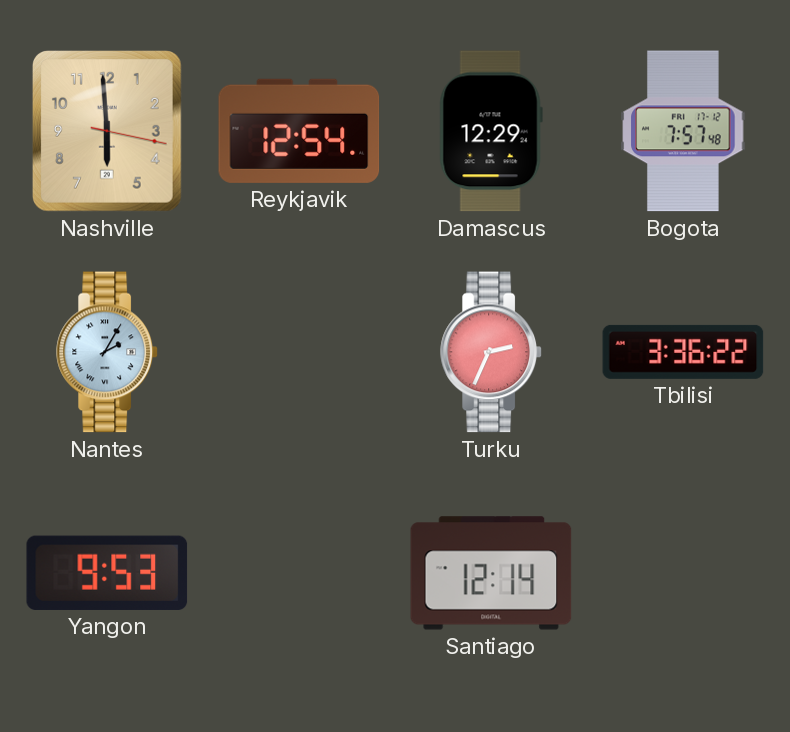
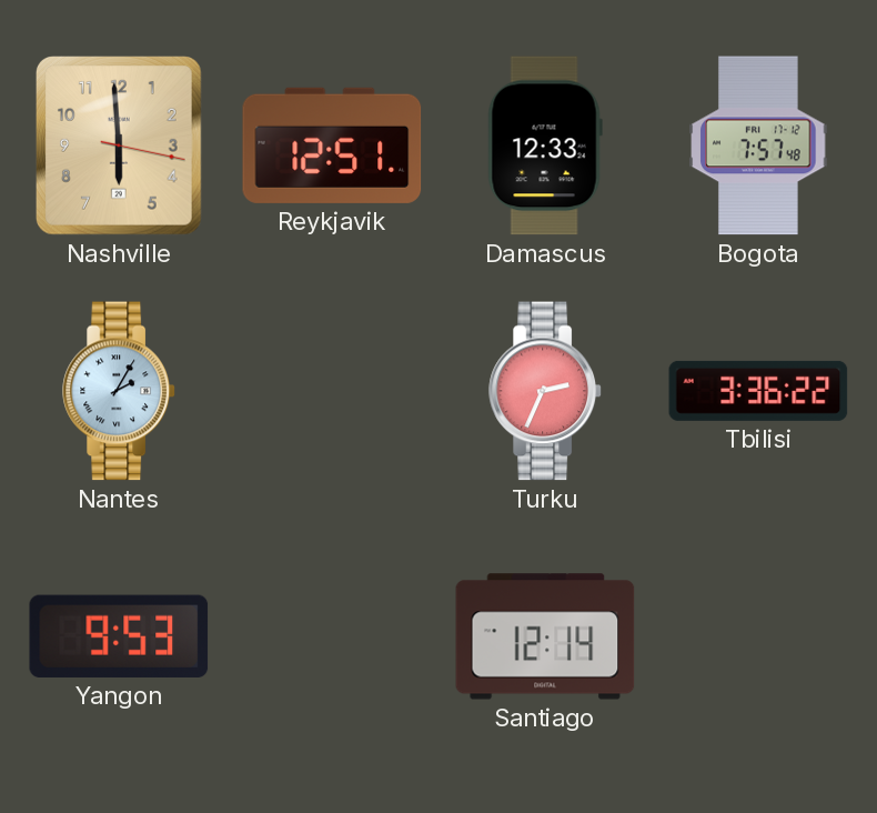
Reykjavik: 12:54 -> 12:51
Damascus: 12:29 -> 12:33
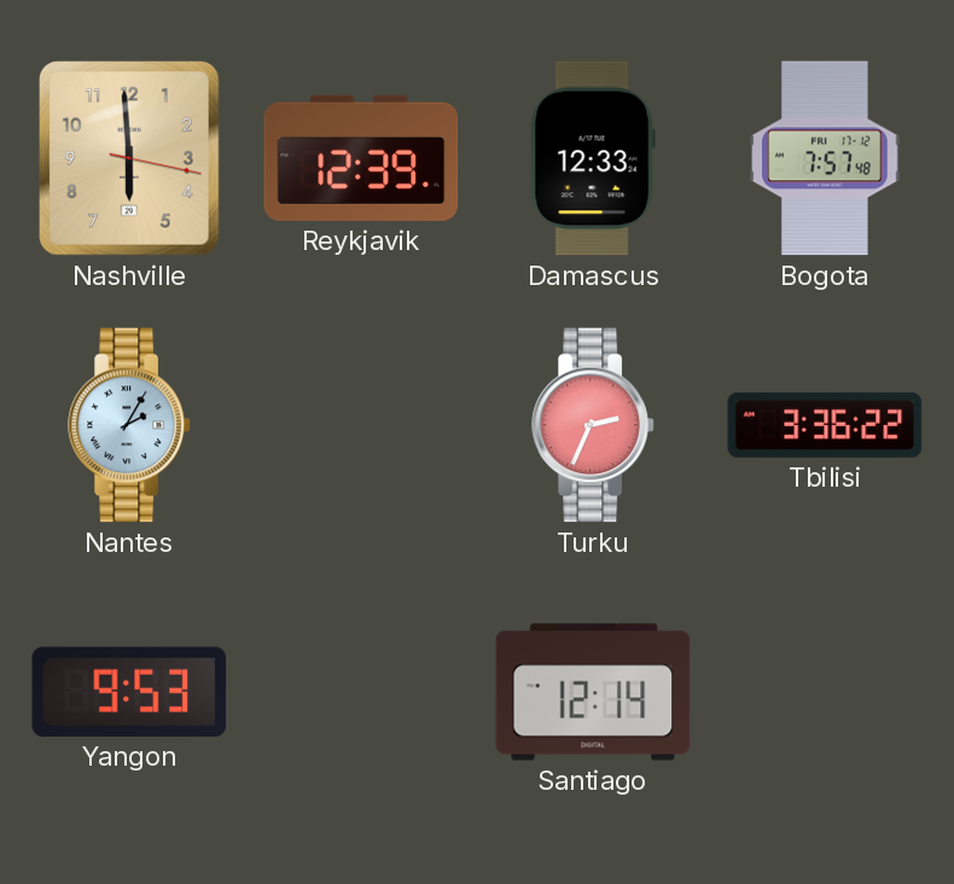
Reykjavik: 12:51 -> 12:39
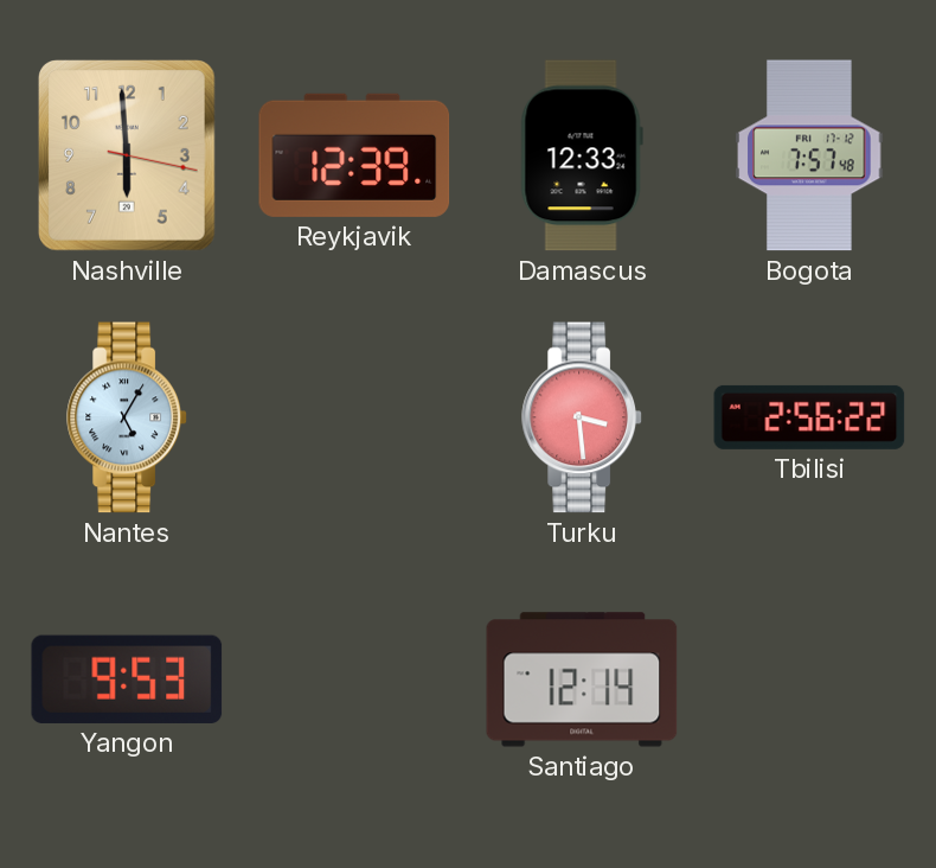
Nantes: 2:05 -> 5:05
Turku: 2:34 -> 3:29
Tbilisi: 3:36 -> 2:56
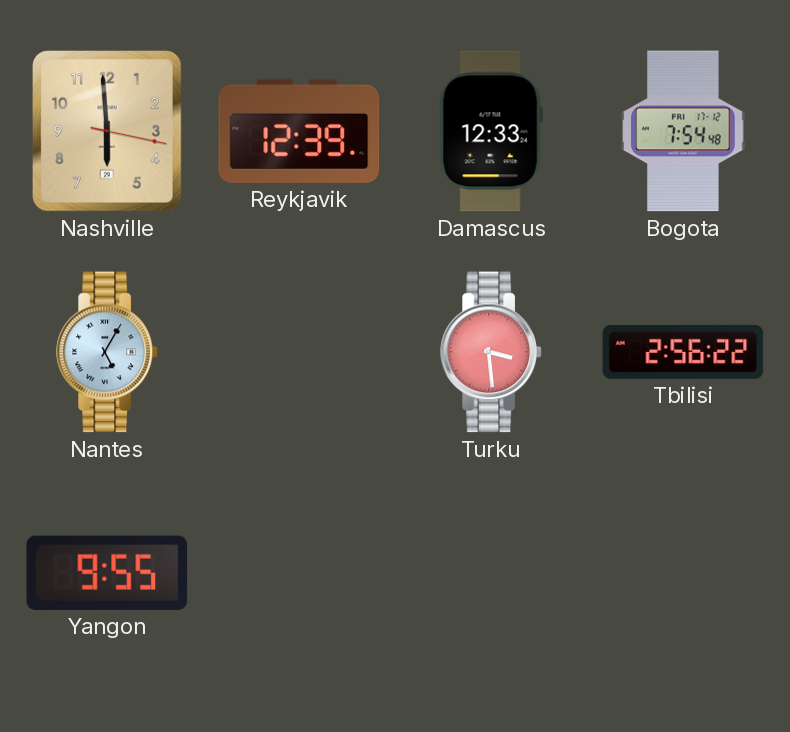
Bogota: 7:57 -> 7:54
Yangon: 9:53 -> 9:55
Santiago: 12:14 -> none
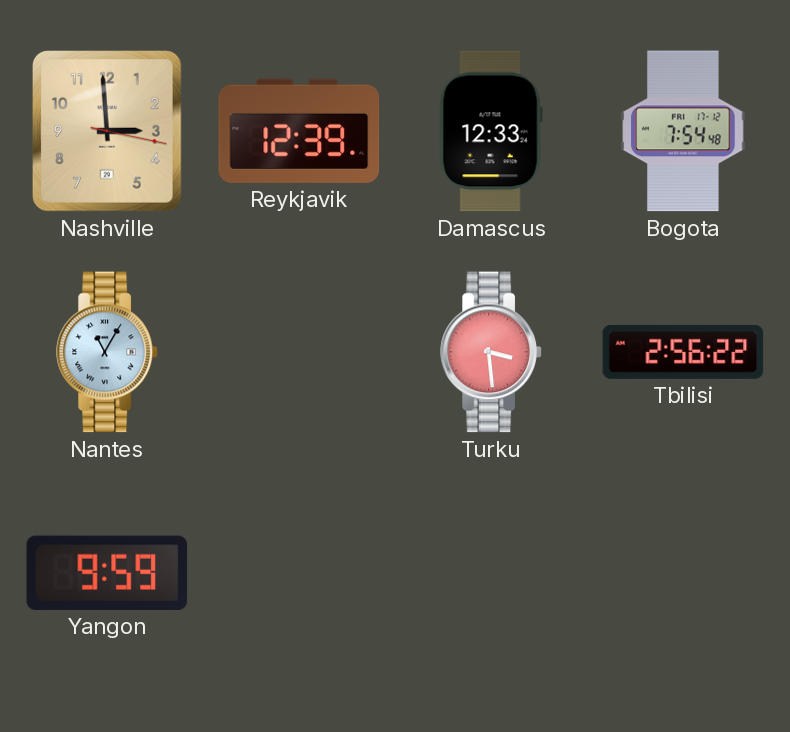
Nashville: 5:59 -> 2:59
Nantes: 5:05 -> 11:05
Yangon: 9:55 -> 9:59
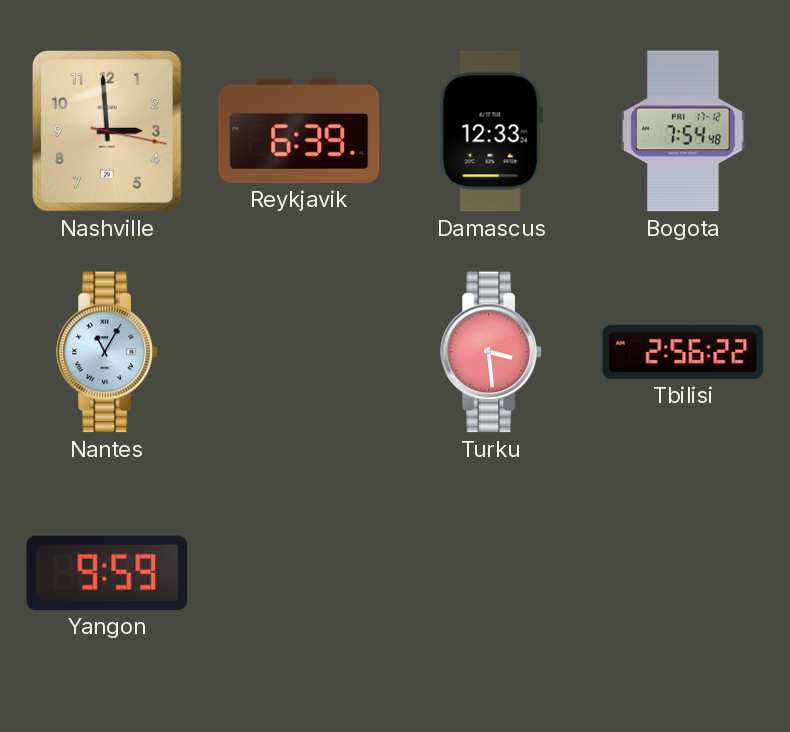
Reykjavik: 12:39 -> 6:39
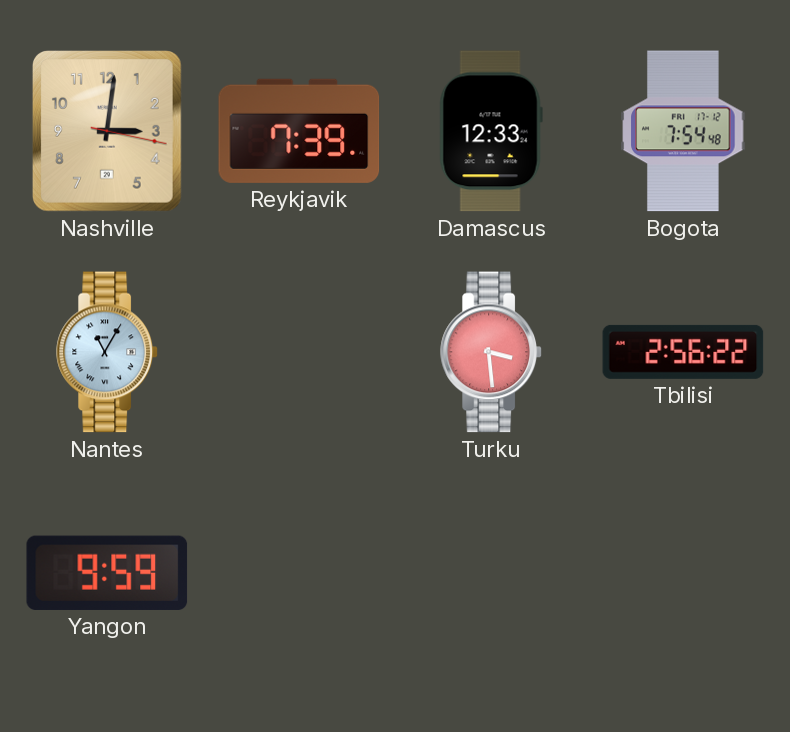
Nashville: 2:59 -> 3:01
Reykjavik: 6:39 -> 7:39
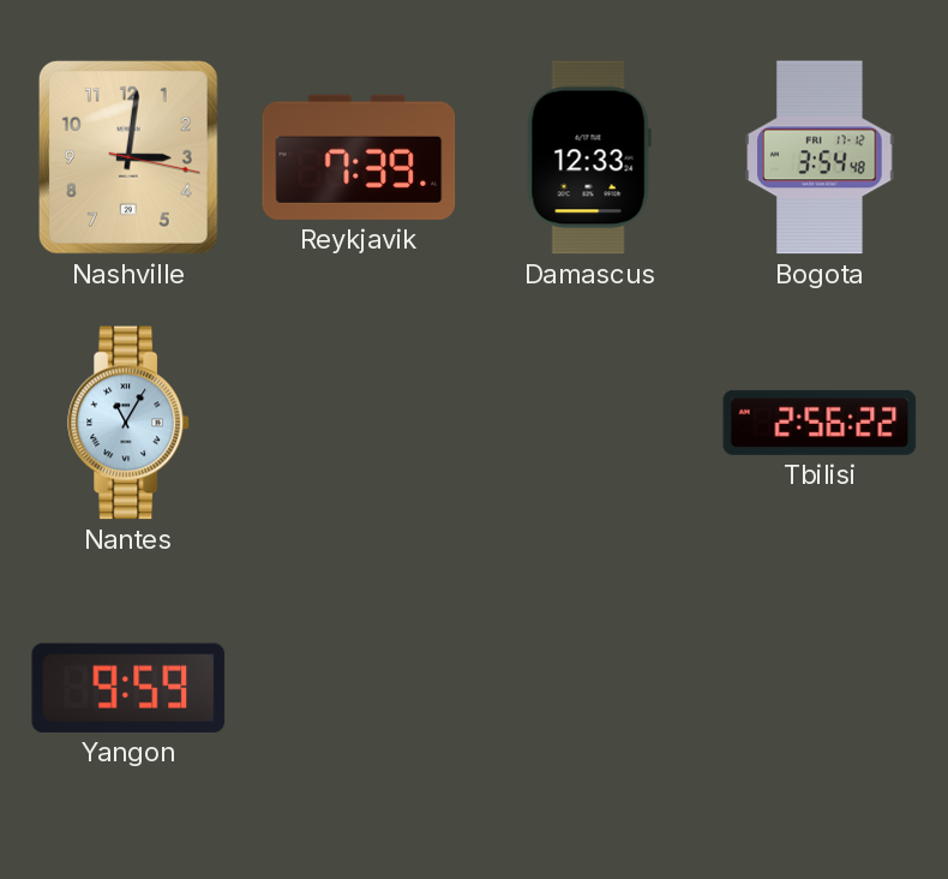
Bogota: 7:54 -> 3:54
Turku: 3:29 -> none
